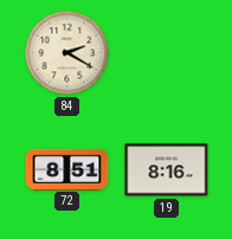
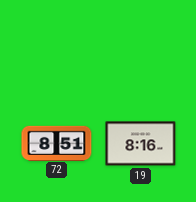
84: 2:20 -> none
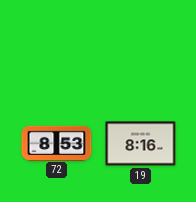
72: 8:51 -> 8:53
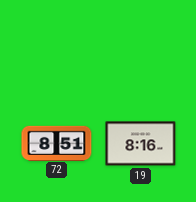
72: 8:53 -> 8:51
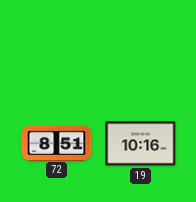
19: 8:16 -> 10:16
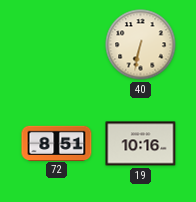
40: none -> 6:32
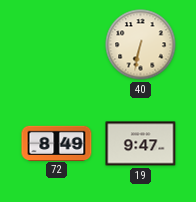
72: 8:51 -> 8:49
19: 10:16 -> 9:47
